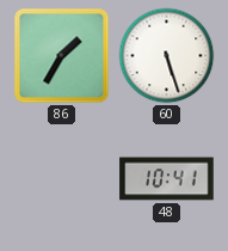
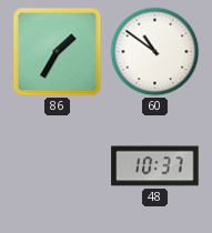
60: 5:27 -> 10:51
48: 10:41 -> 10:37
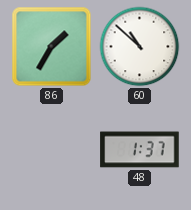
60: 10:51 -> 10:52
48: 10:37 -> 1:37
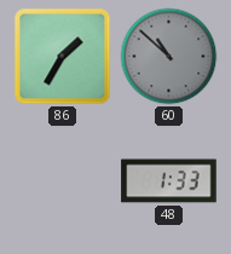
60 dial: white -> grey
48: 1:37 -> 1:33
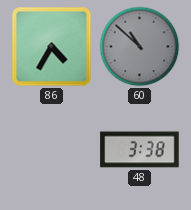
86: 1:35 -> 4:35
48: 1:33 -> 3:38
